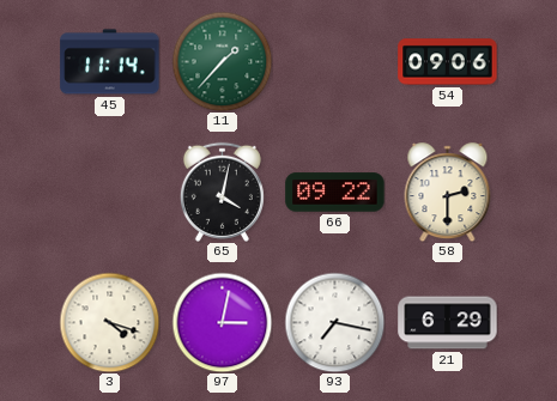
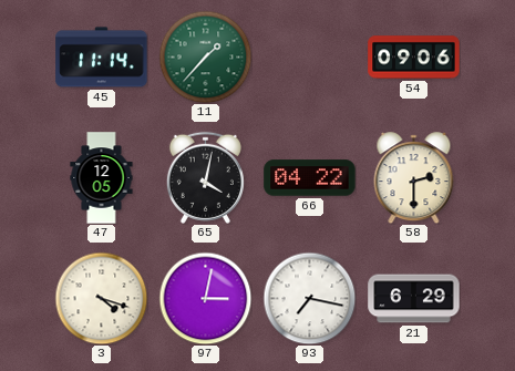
47: none -> 12:05
66: 09:22 -> 04:22
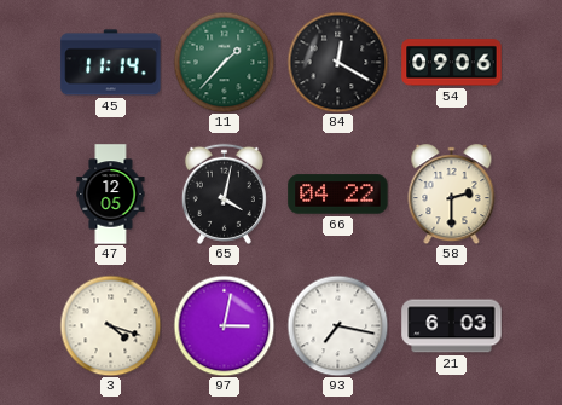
84: none -> 12:20
21: 6:29 -> 6:03
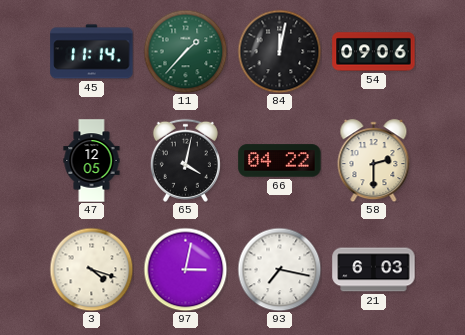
84: 12:20 -> 12:02
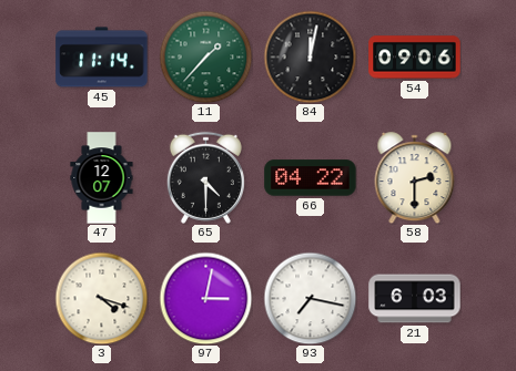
47: 12:05 -> 12:07
65: 4:02 -> 4:30
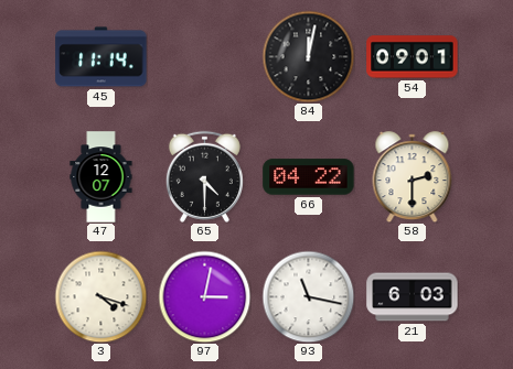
11: 1:37 -> none
54: 09:06 -> 09:01
93: 7:17 -> 11:17
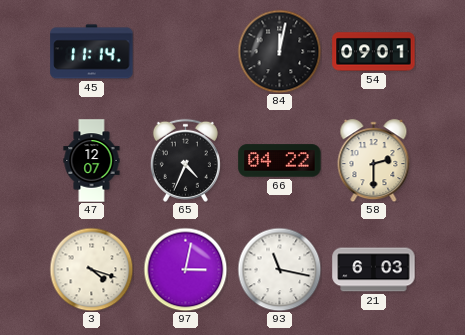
65: 4:30 -> 4:34
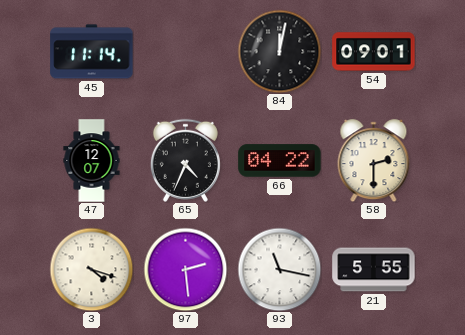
97: 3:02 -> 2:29
21: 6:03 -> 5:55
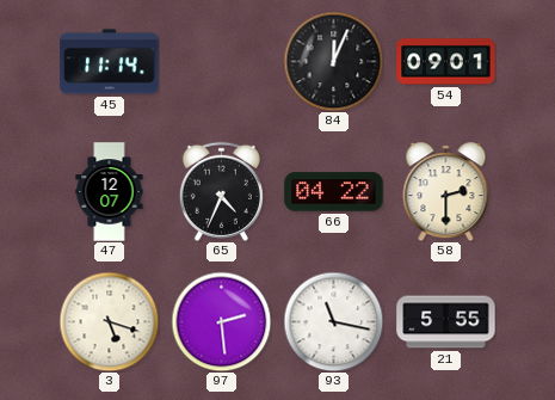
84: 12:02 -> 12:04
3: 4:18 -> 5:18
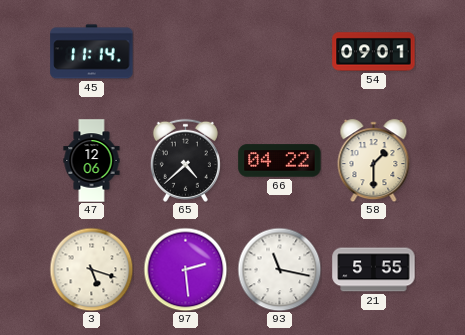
84: 12:04 -> none
47: 12:07 -> 12:06
65: 4:34 -> 4:38
58: 2:30 -> 1:30
